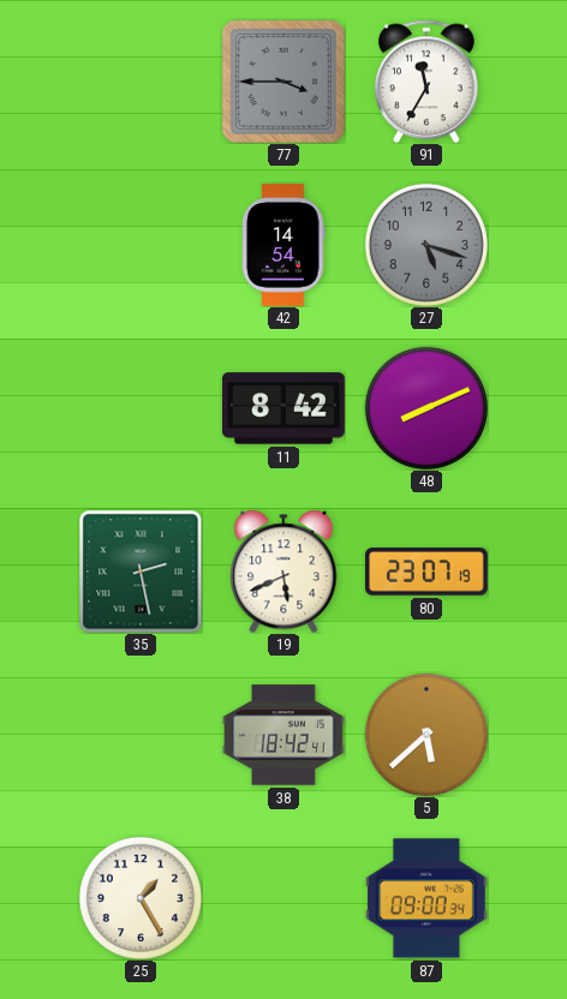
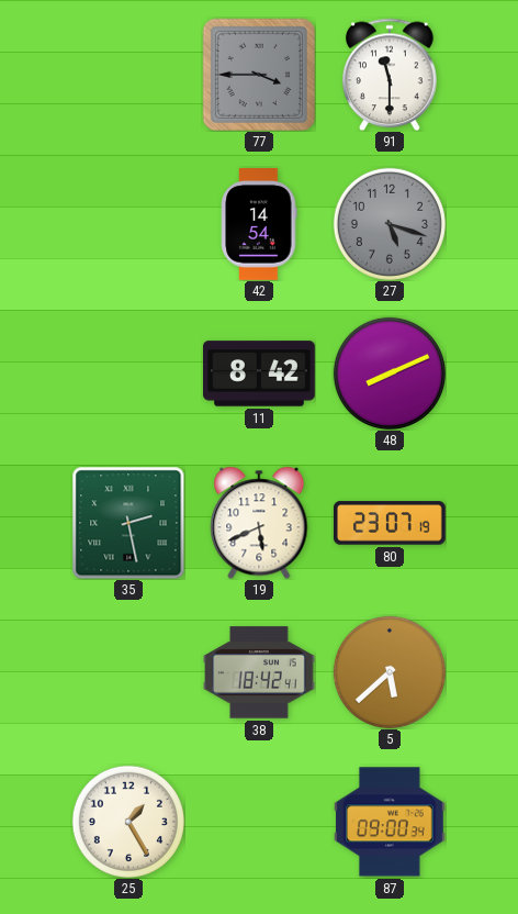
91: 11:35 -> 11:30
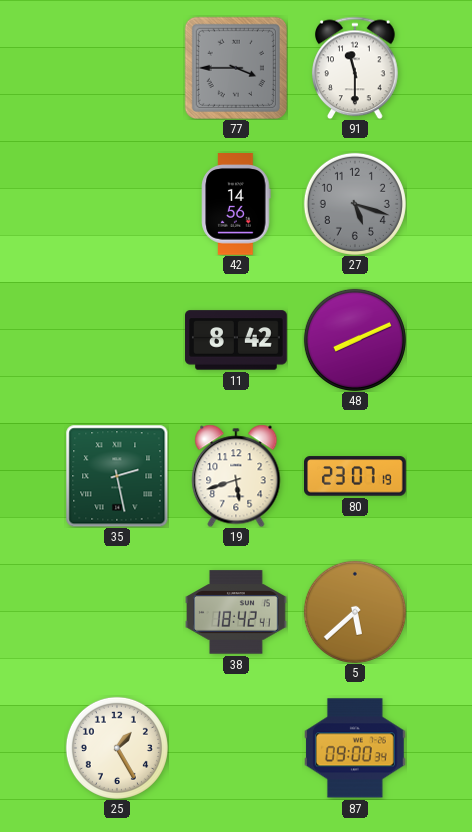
42: 14:54 -> 14:56
19: 5:41 -> 5:42
